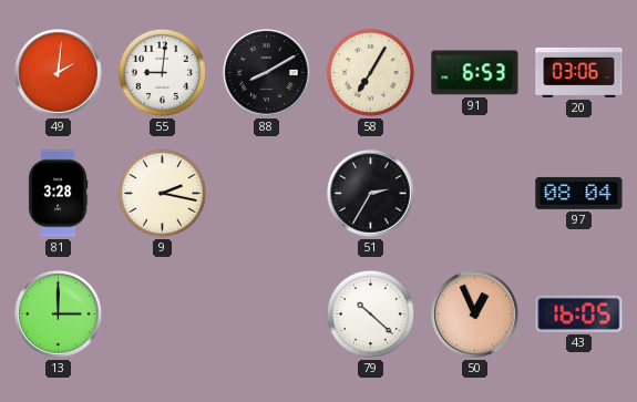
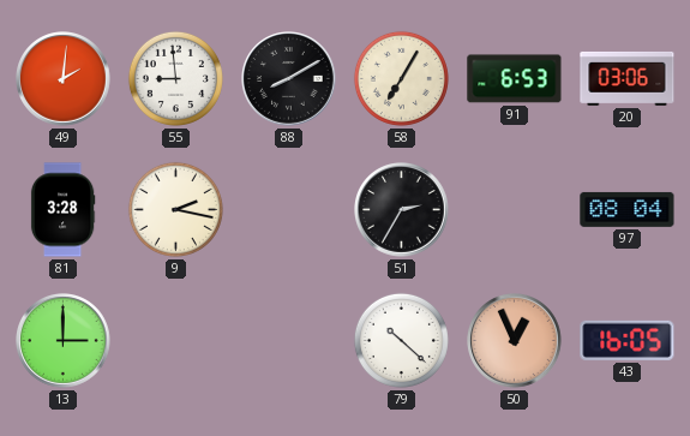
55: 9:01 -> 8:59
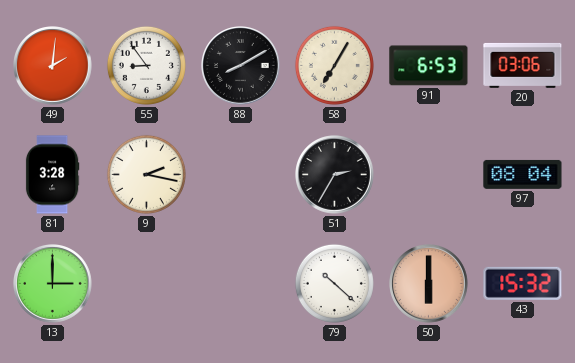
55: 8:59 -> 8:54
50: 12:56 -> 6:00
43: 16:05 -> 15:32
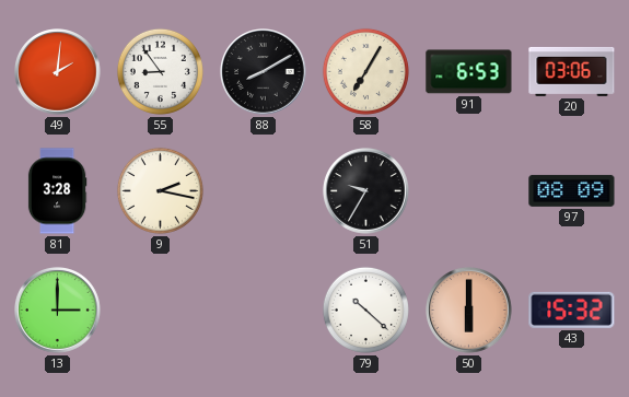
51: 2:35 -> 9:35
97: 08:04 -> 08:09
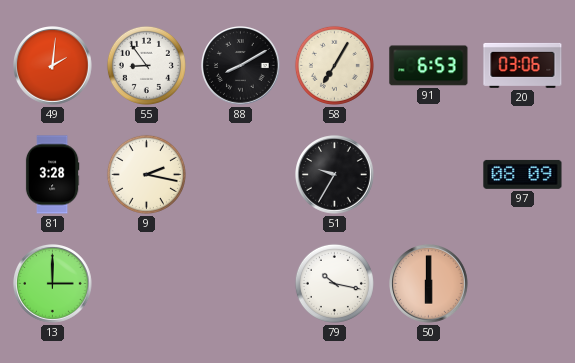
79: 10:22 -> 10:17
43: 15:32 -> none
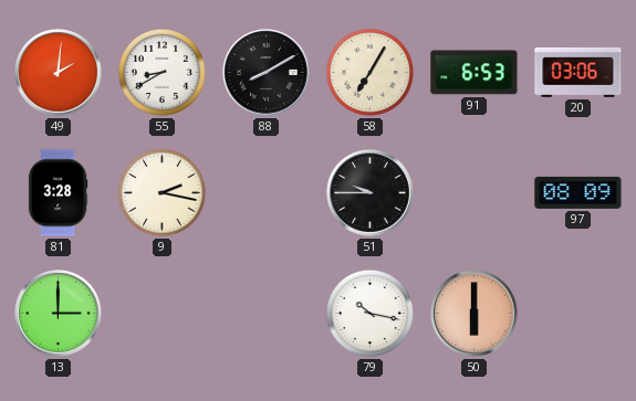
55: 8:54 -> 8:40
51: 9:35 -> 9:45
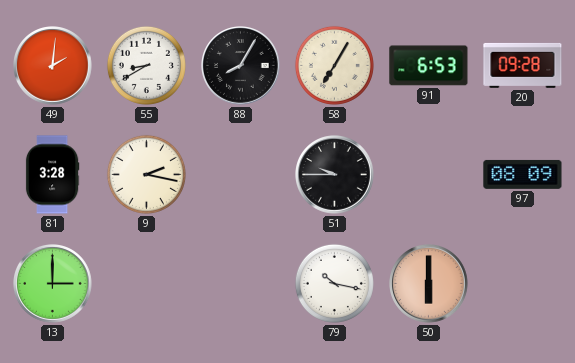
88: 8:10 -> 8:05
20: 03:06 -> 09:28
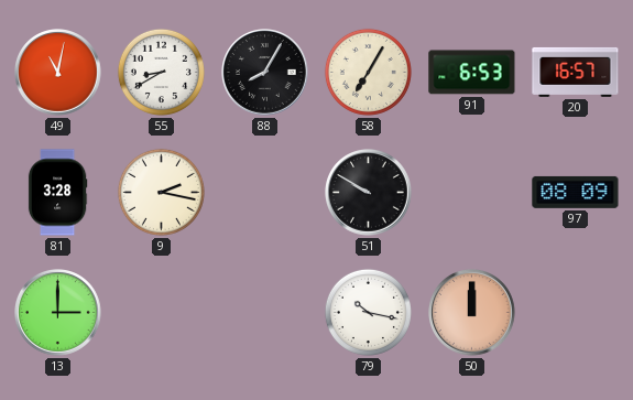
49: 2:01 -> 11:02
20: 09:28 -> 16:57
51: 9:45 -> 9:50
50: 6:00 -> 12:00
